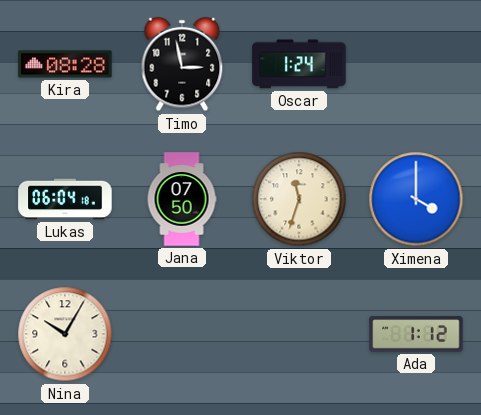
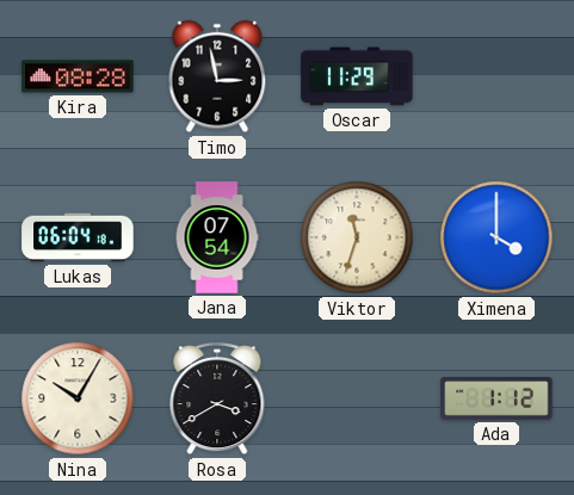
Oscar: 1:24 -> 11:29
Jana: 07:50 -> 07:54
Rosa: none -> 3:40
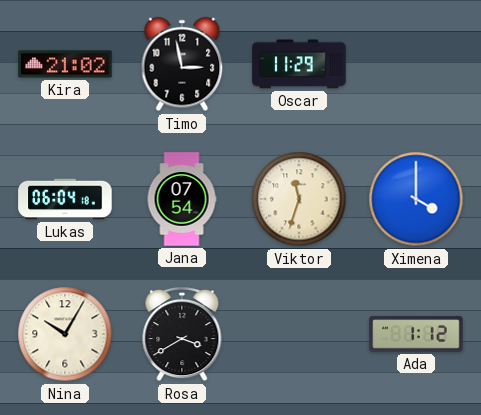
Kira: 08:28 -> 21:02
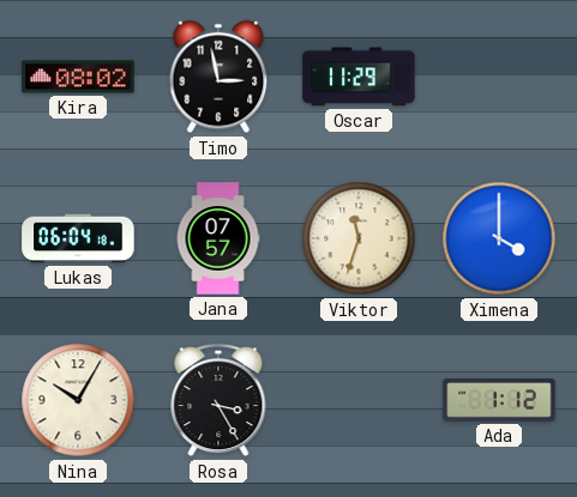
Kira: 21:02 -> 08:02
Jana: 07:54 -> 07:57
Rosa: 3:40 -> 3:25
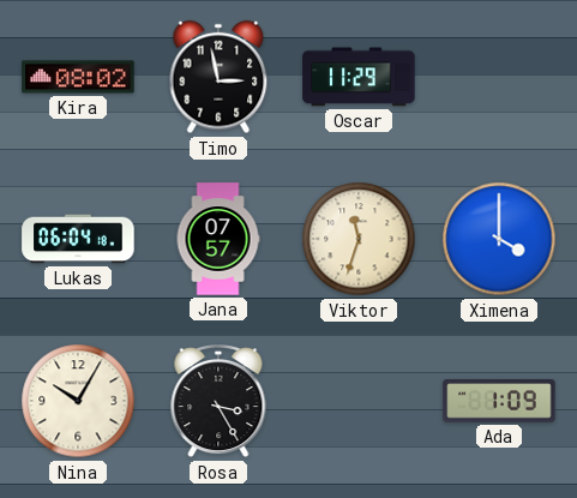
Ada: 1:12 -> 1:09
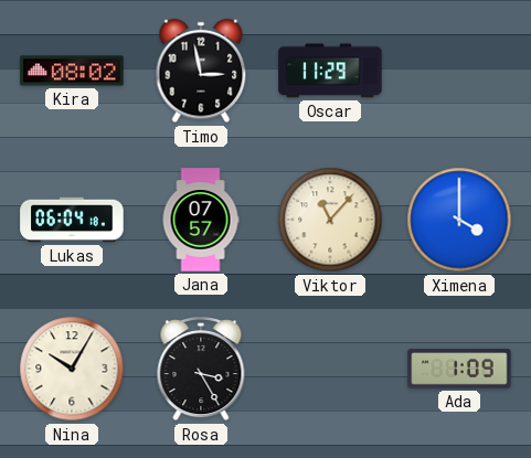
Viktor: 11:33 -> 11:07
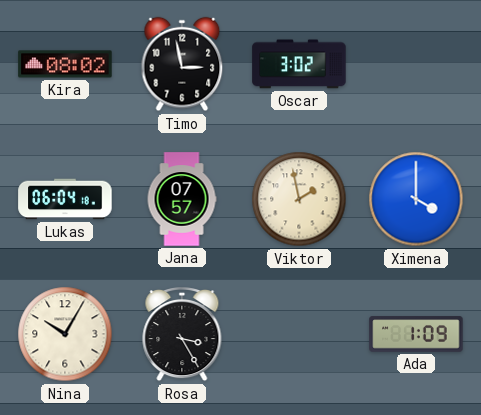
Oscar: 11:29 -> 3:02
Viktor: 11:07 -> 1:58
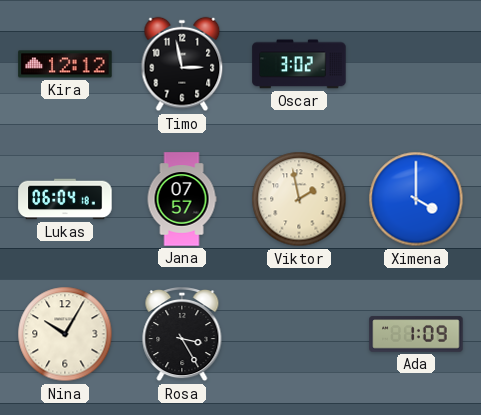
Kira: 08:02 -> 12:12
